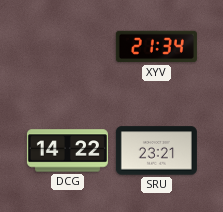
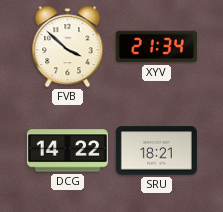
FVB: none -> 3:52
SRU: 23:21 -> 18:21
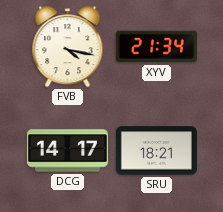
FVB: 3:52 -> 4:17
DCG: 14:22 -> 14:17
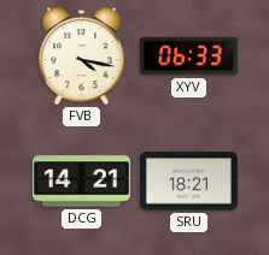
XYV: 21:34 -> 06:33
DCG: 14:17 -> 14:21
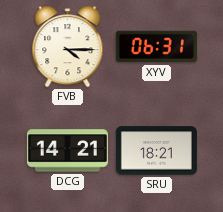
FVB: 4:17 -> 4:15
XYV: 06:33 -> 06:31
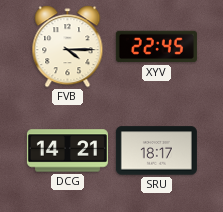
XYV: 06:31 -> 22:45
SRU: 18:21 -> 18:17
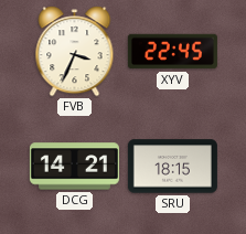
FVB: 4:15 -> 3:34
SRU: 18:17 -> 18:15
